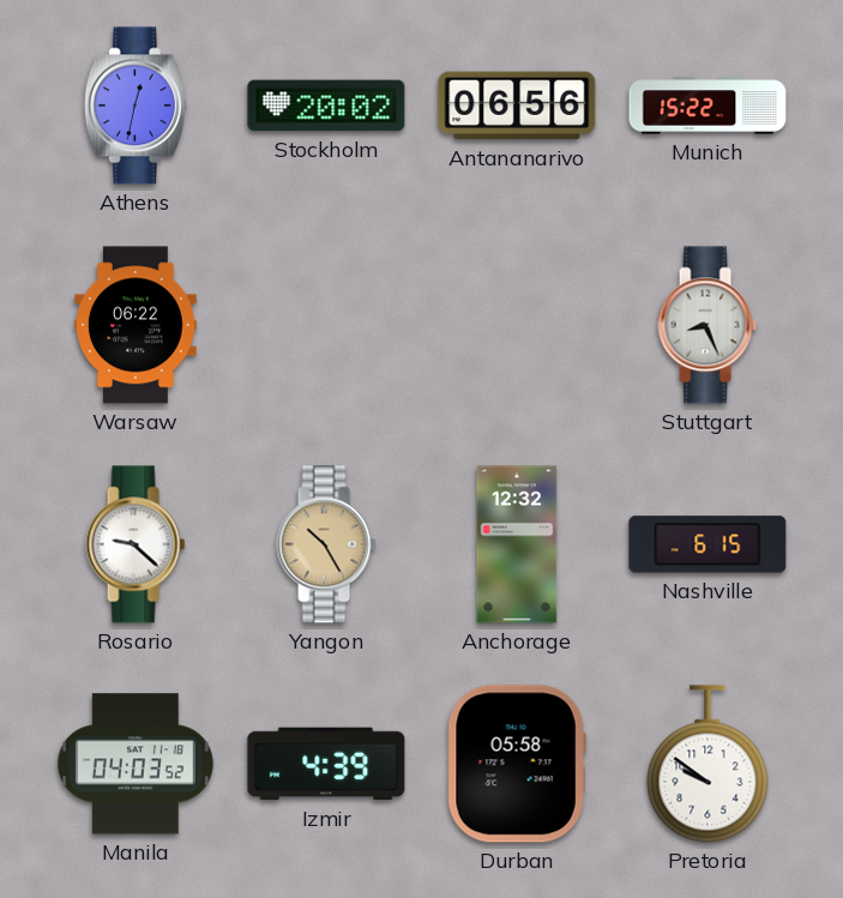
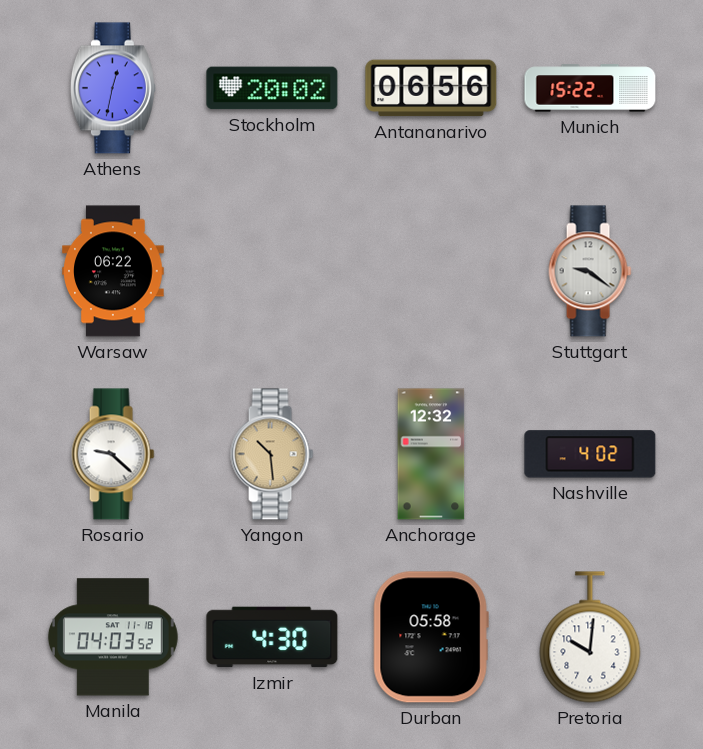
Stuttgart: 8:26 -> 9:21
Yangon: 10:25 -> 10:29
Nashville: 6:15 -> 4:02
Izmir: 4:39 -> 4:30
Pretoria: 9:51 -> 10:01
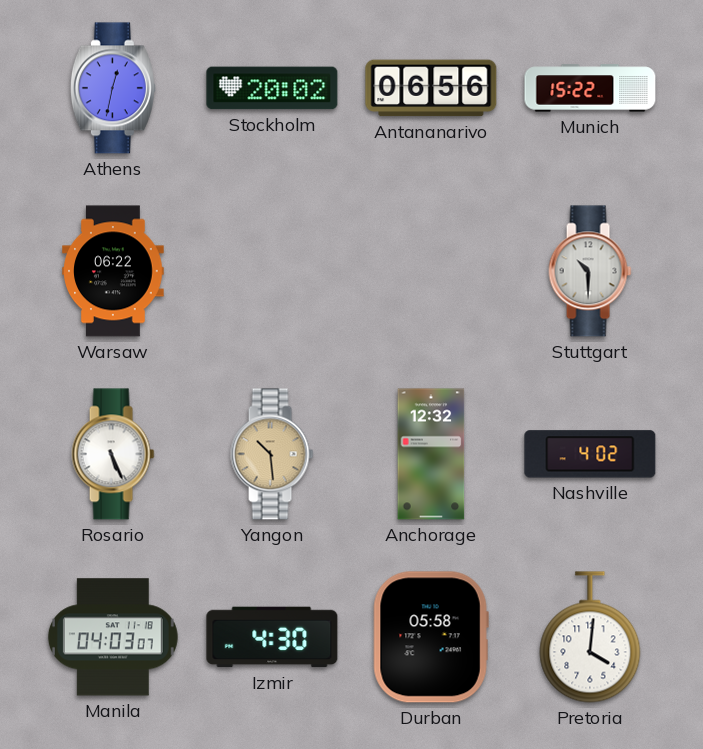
Stuttgart: 9:21 -> 10:30
Rosario: 9:22 -> 5:26
Manila: 04:03:52 -> 04:03:07
Pretoria: 10:01 -> 4:01
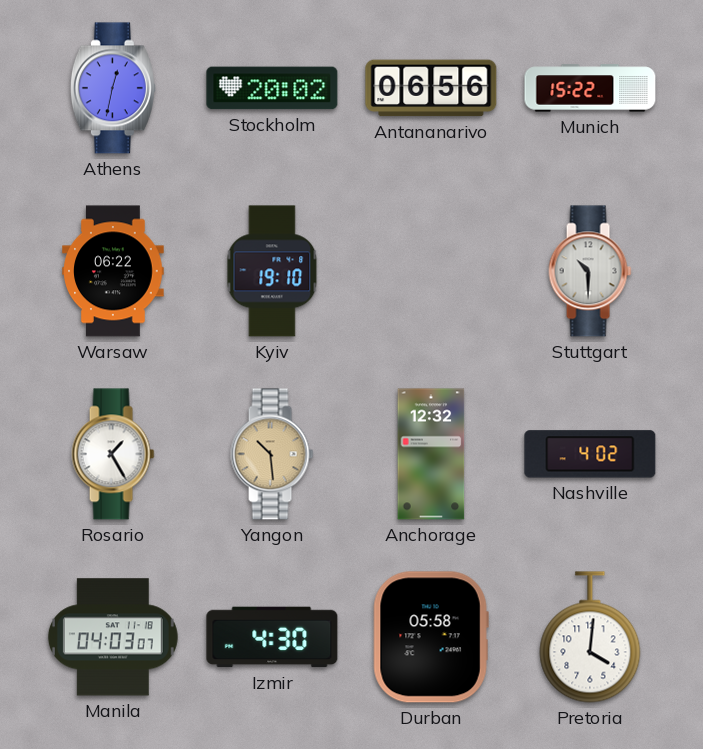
Kyiv: none -> 19:10
Rosario: 5:26 -> 1:25
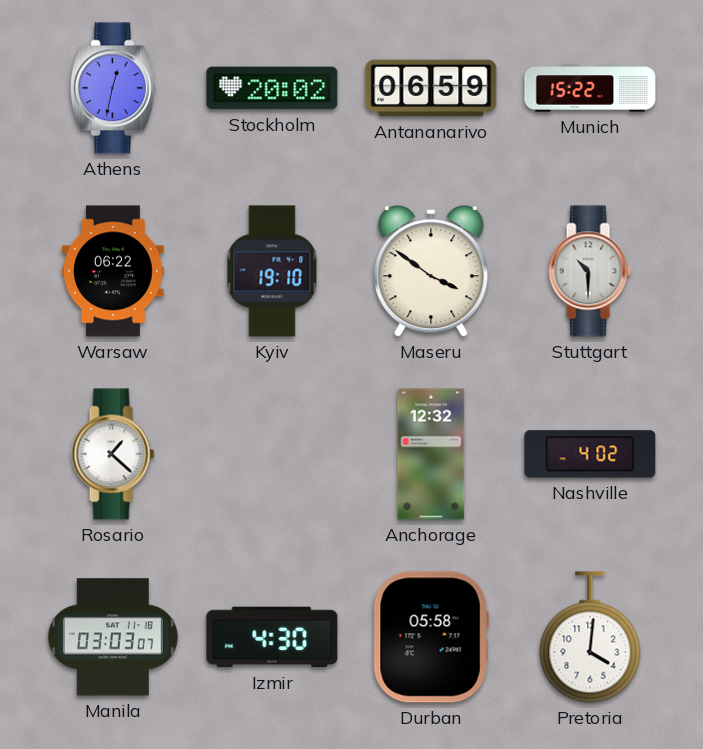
Antananarivo: 06:56 -> 06:59
Maseru: none -> 3:51
Rosario: 1:25 -> 1:22
Yangon: 10:29 -> none
Manila: 04:03 -> 03:03
